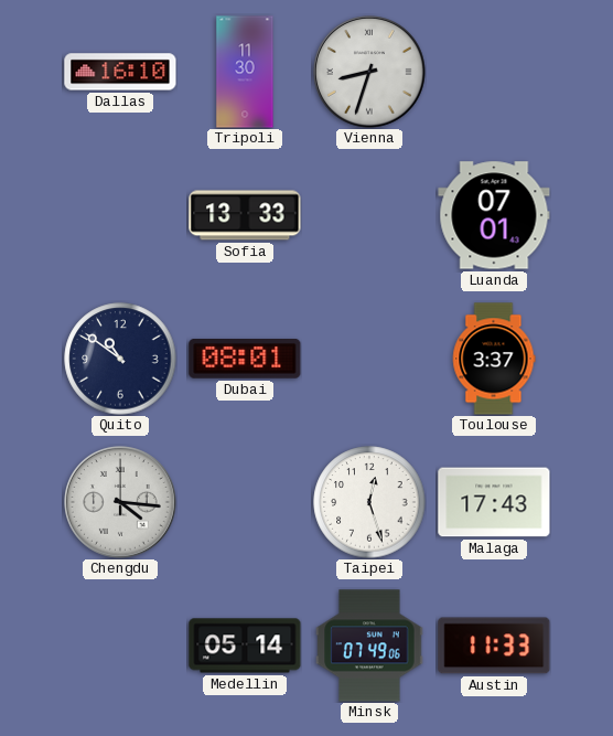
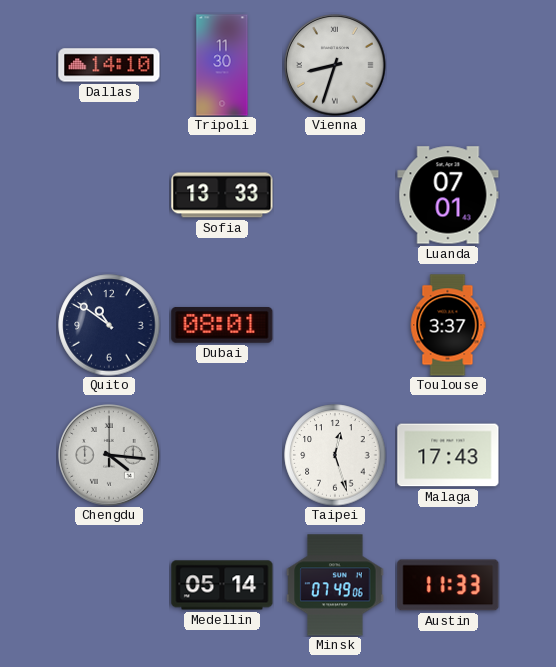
Dallas: 16:10 -> 14:10
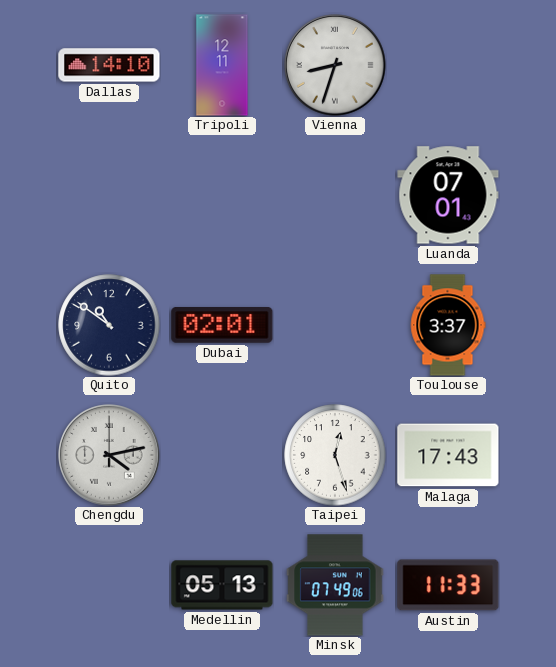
Tripoli: 11:30 -> 12:11
Sofia: 13:33 -> none
Dubai: 08:01 -> 02:01
Chengdu: 4:16 -> 4:13
Medellin: 05:14 -> 05:13
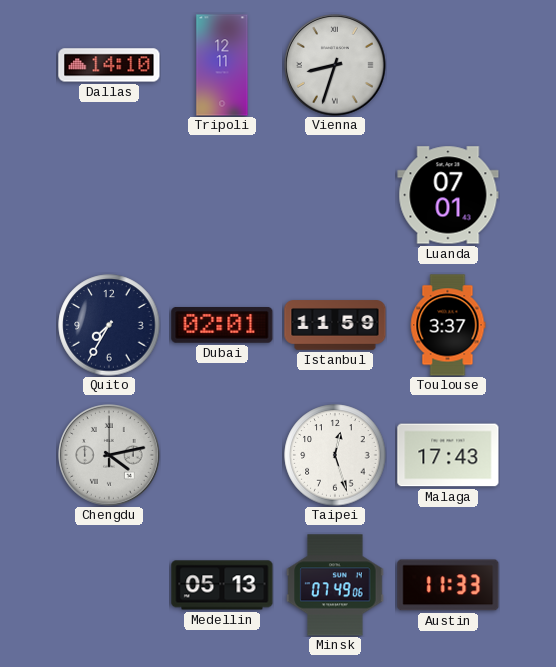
Quito: 10:51 -> 7:35
Istanbul: none -> 11:59
